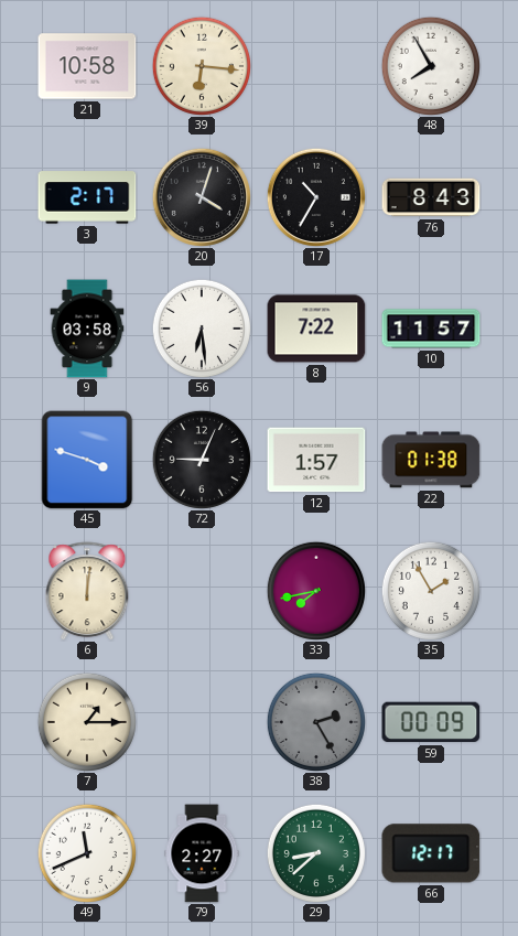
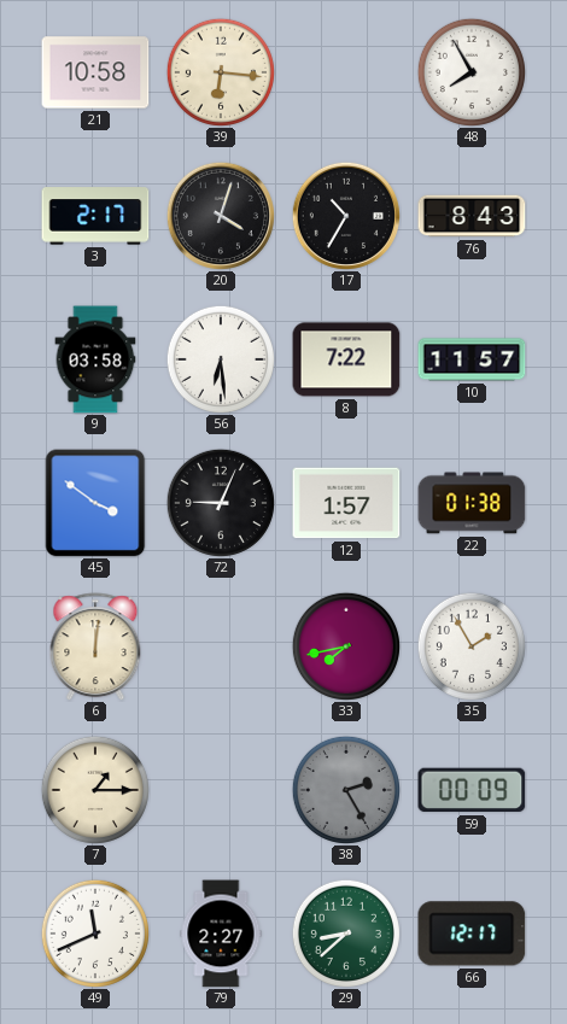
45: 3:48 -> 3:51
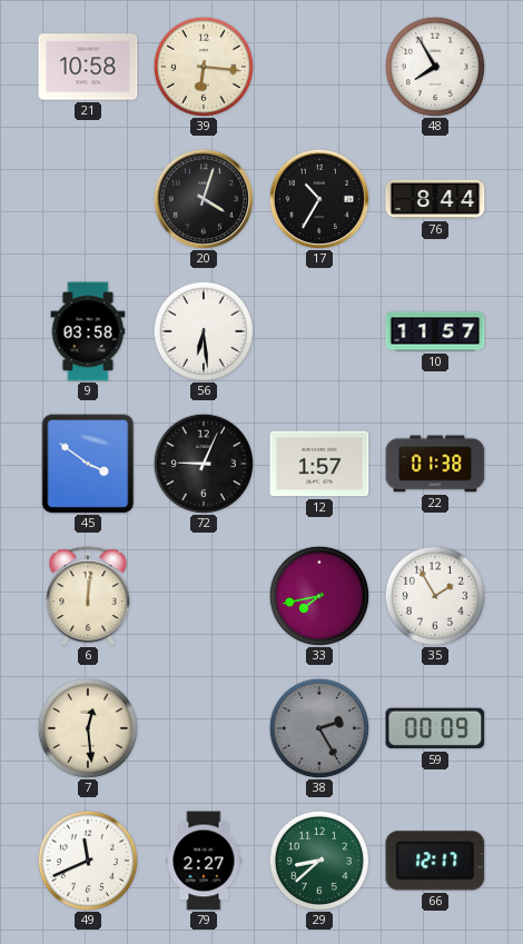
3: 2:17 -> none
76: 8:43 -> 8:44
8: 7:22 -> none
7: 1:15 -> 12:29
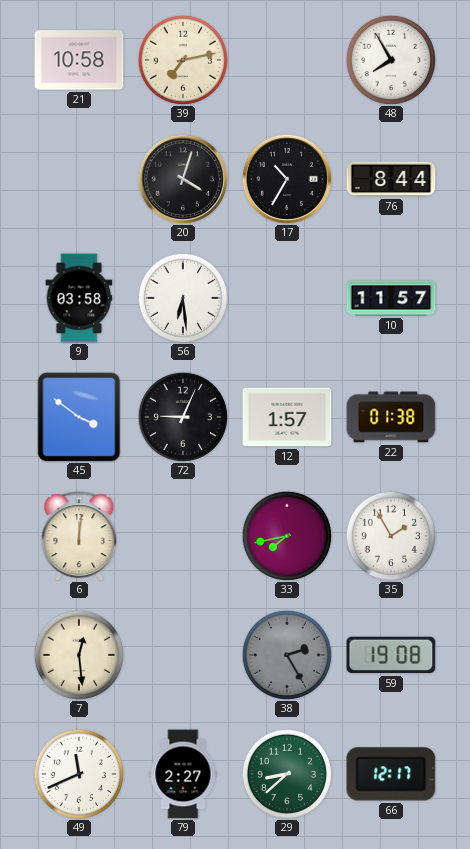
39: 6:16 -> 7:13
59: 00:09 -> 19:08
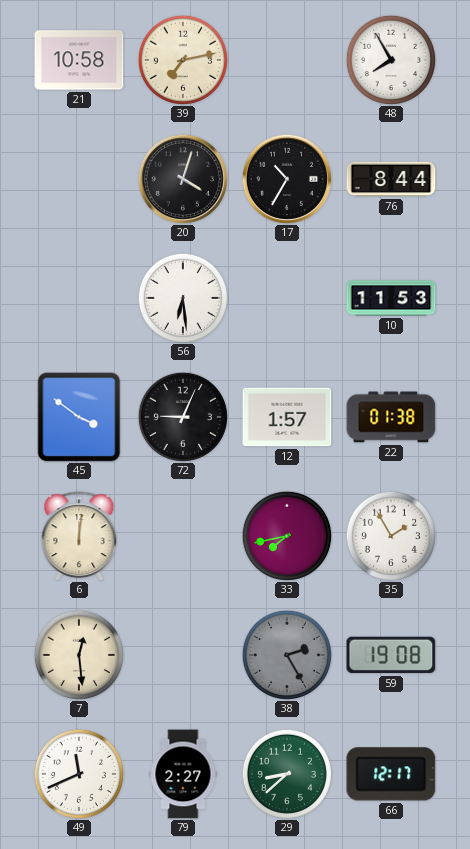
9: 03:58 -> none
10: 11:57 -> 11:53
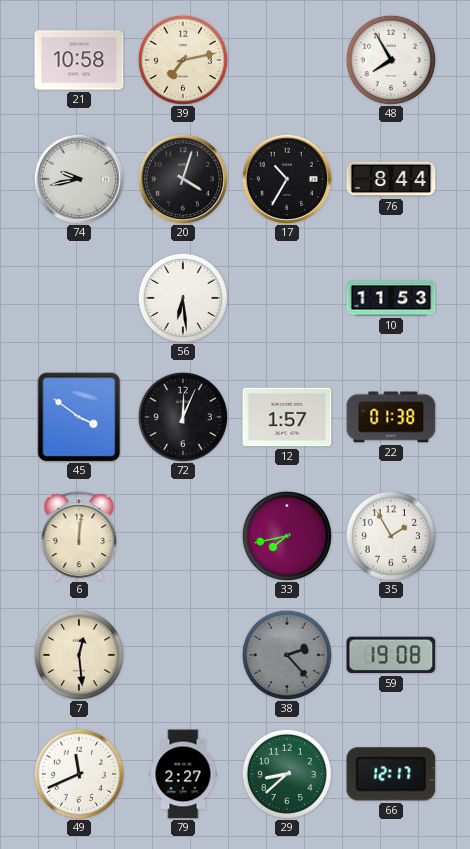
74: none -> 9:43
72: 9:04 -> 12:04
38: 2:25 -> 2:23
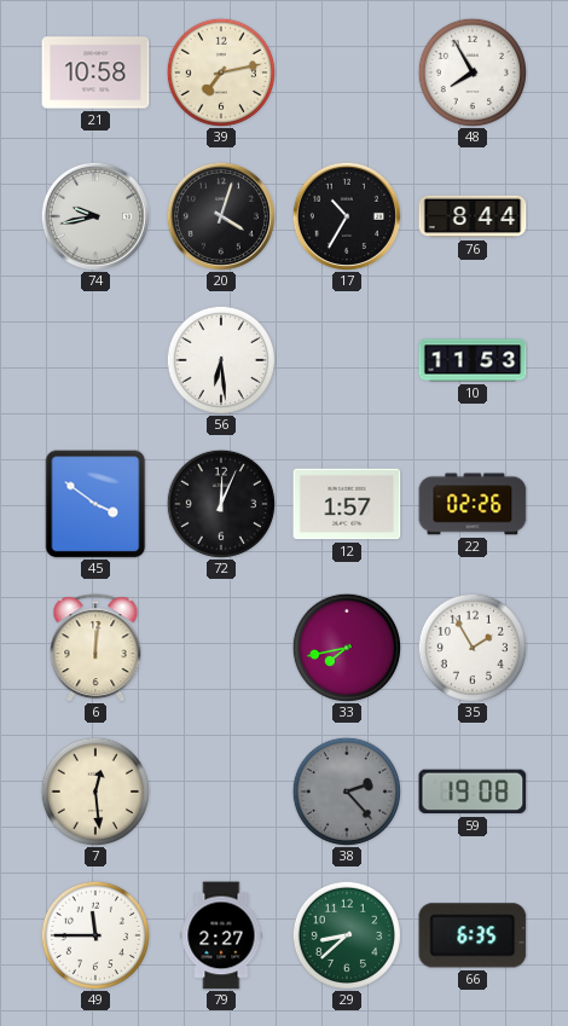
22: 01:38 -> 02:26
49: 11:41 -> 11:45
66: 12:17 -> 6:35
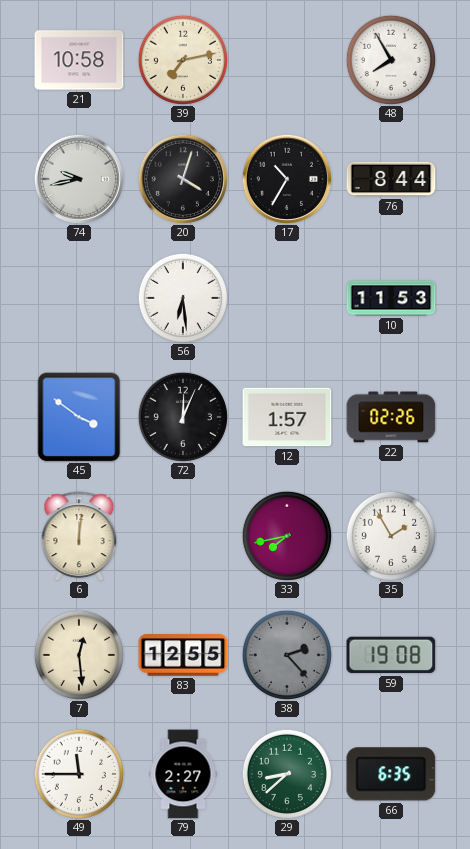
83: none -> 12:55
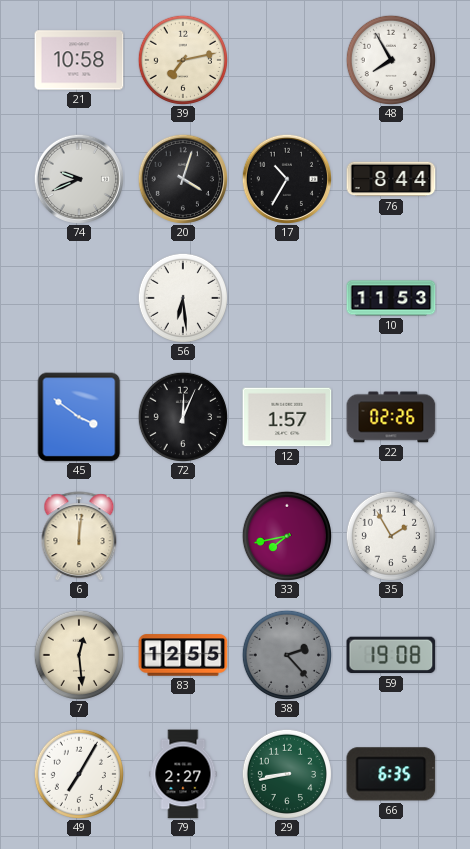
74: 9:43 -> 9:41
49: 11:45 -> 7:05
29: 8:38 -> 8:43
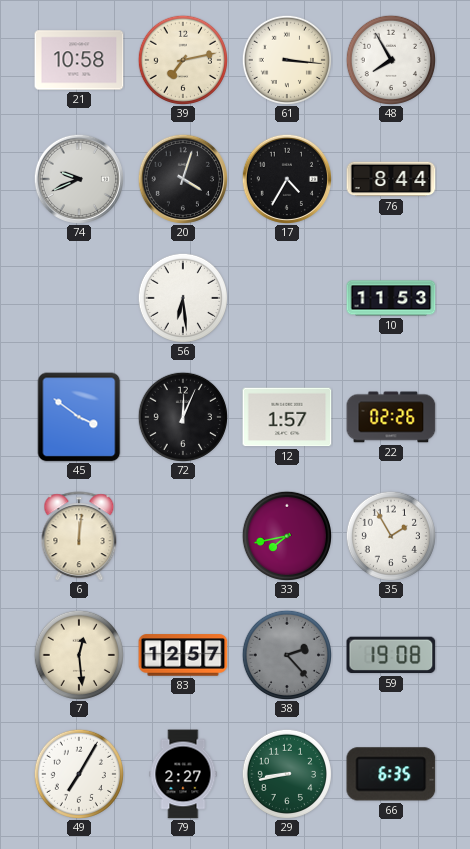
61: none -> 3:16
17: 10:35 -> 4:35
83: 12:55 -> 12:57
